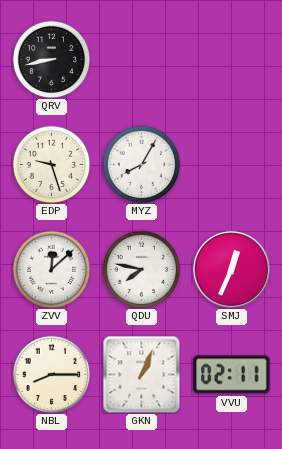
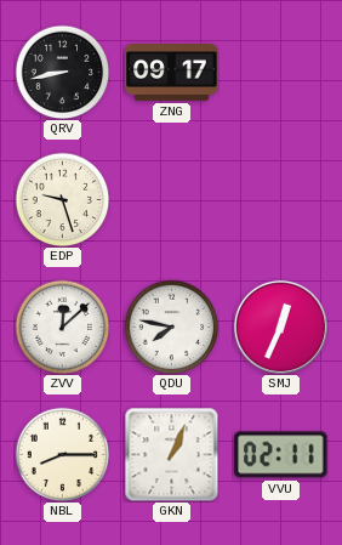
ZNG: none -> 09:17
MYZ: 8:05 -> none
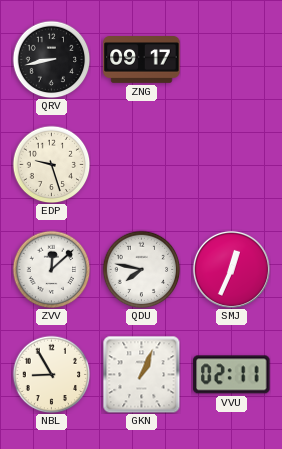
NBL: 8:15 -> 8:55
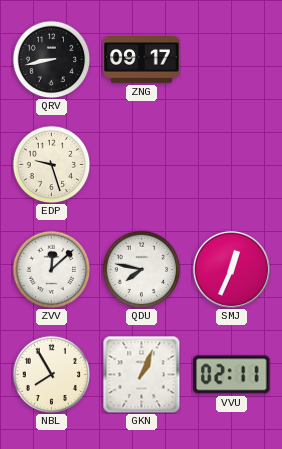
NBL: 8:55 -> 7:55
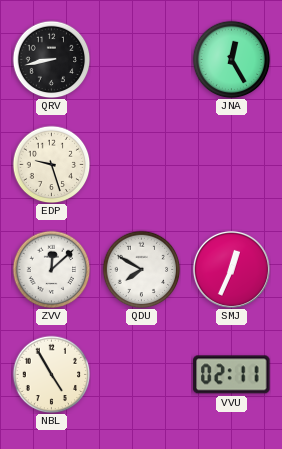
ZNG: 09:17 -> none
JNA: none -> 12:25
QDU: 7:47 -> 7:50
NBL: 7:55 -> 4:55
GKN: 1:04 -> none
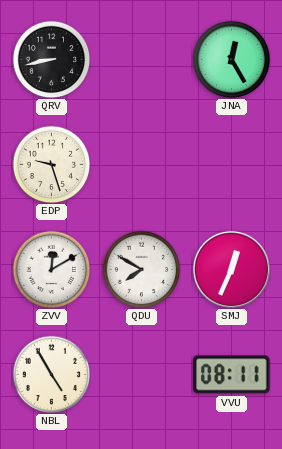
ZVV: 12:08 -> 12:10
VVU: 02:11 -> 08:11
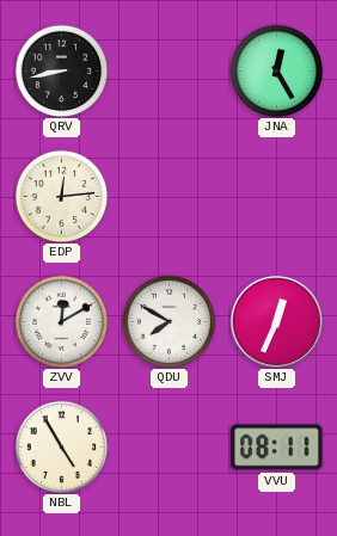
EDP: 9:27 -> 12:14
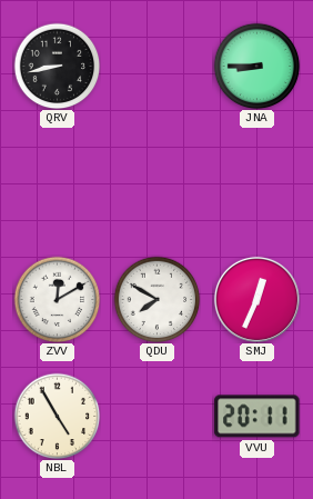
JNA: 12:25 -> 8:45
EDP: 12:14 -> none
VVU: 08:11 -> 20:11
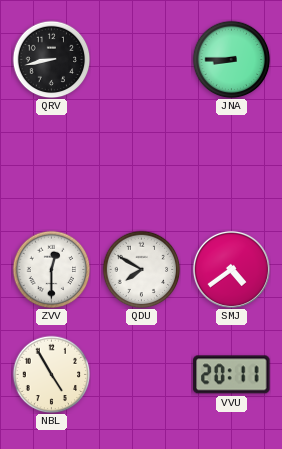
ZVV: 12:10 -> 12:30
SMJ: 12:34 -> 4:39
